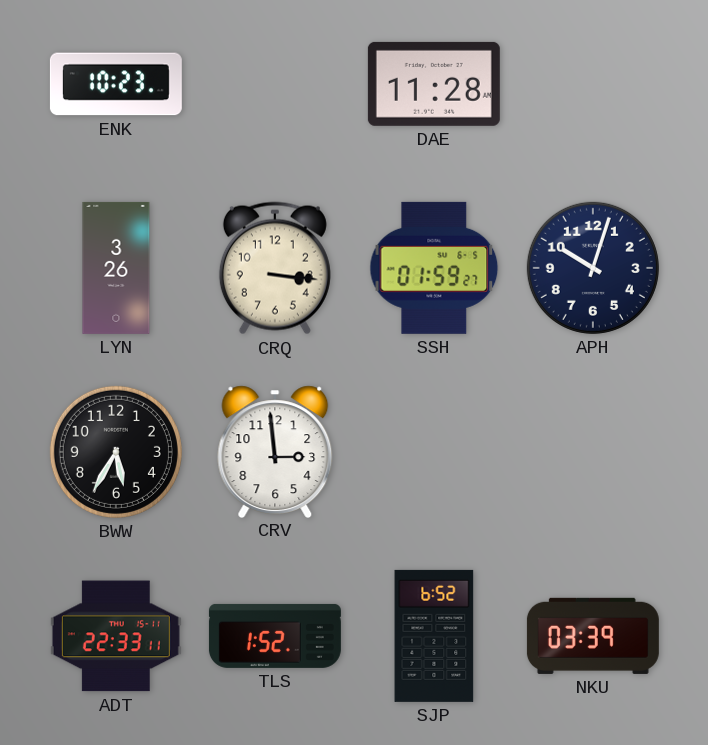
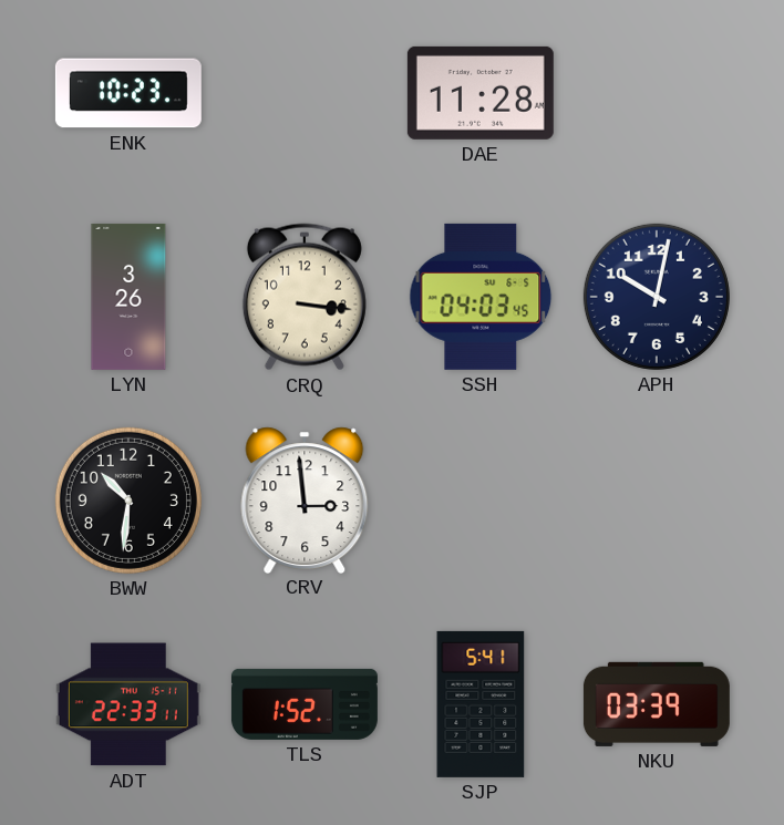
SSH: 01:59 -> 04:03
APH: 10:03 -> 10:02
BWW: 5:35 -> 10:31
SJP: 6:52 -> 5:41
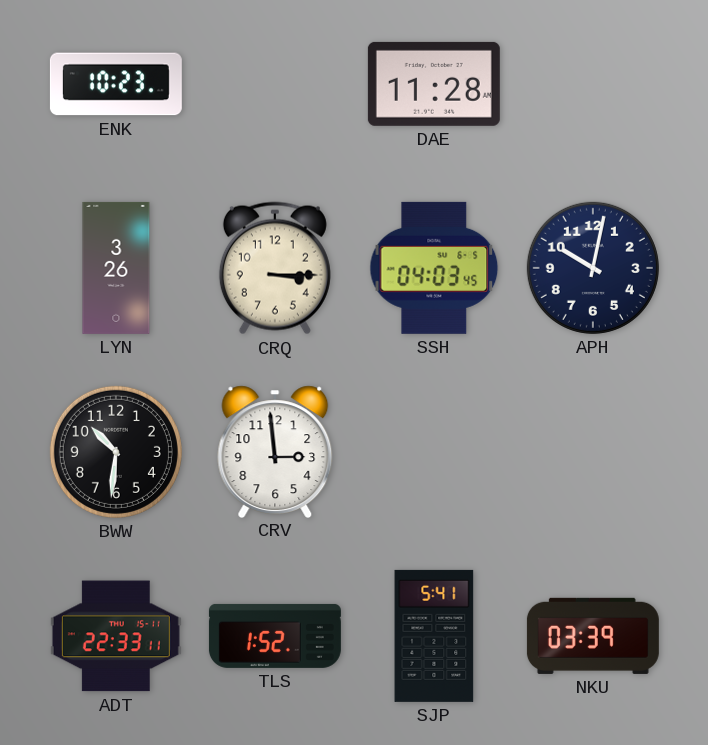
CRQ: 3:16 -> 3:15
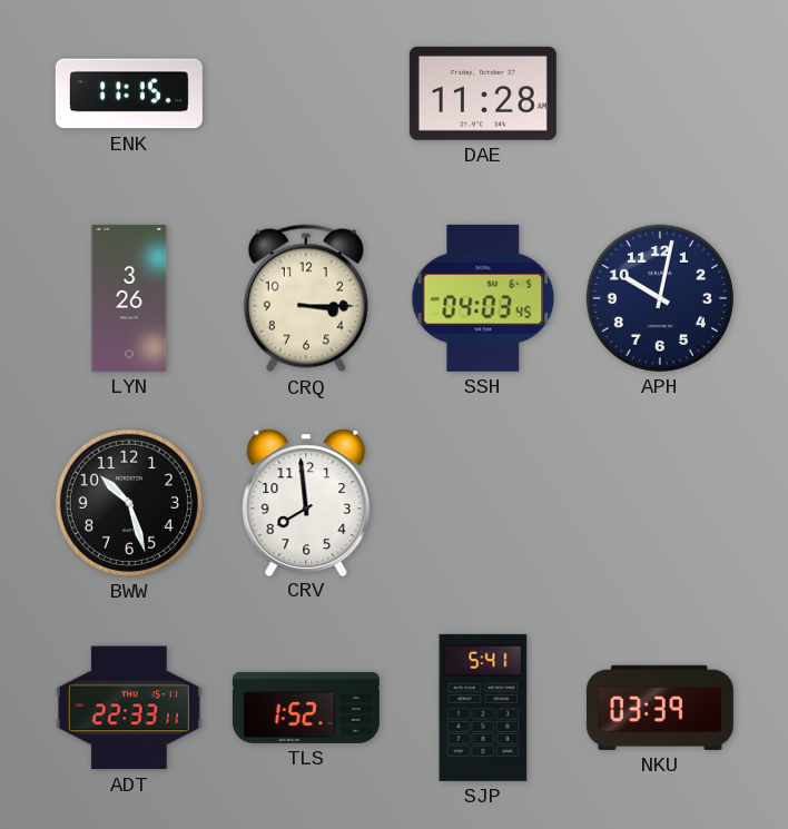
ENK: 10:23 -> 11:15
BWW: 10:31 -> 10:27
CRV: 2:59 -> 7:59
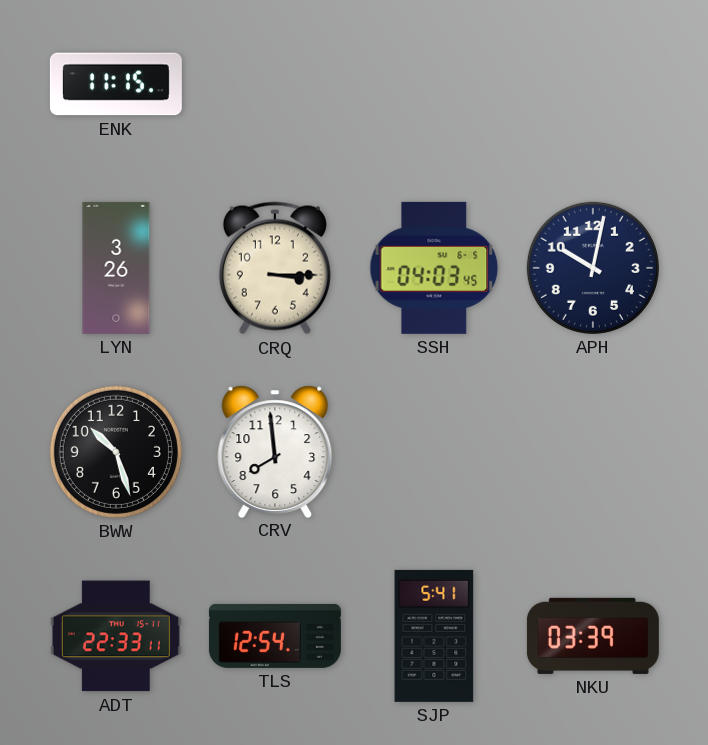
DAE: 11:28 -> none
TLS: 1:52 -> 12:54
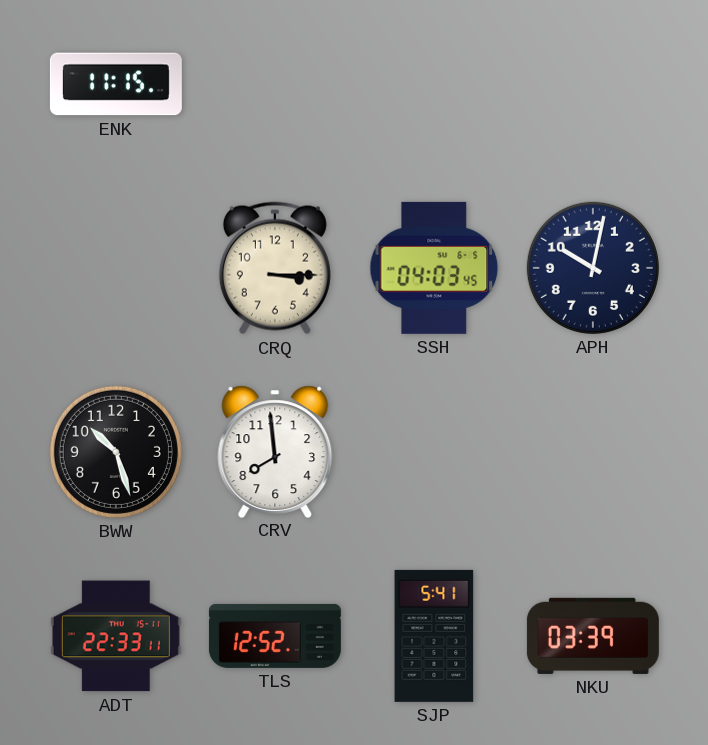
LYN: 3:26 -> none
TLS: 12:54 -> 12:52
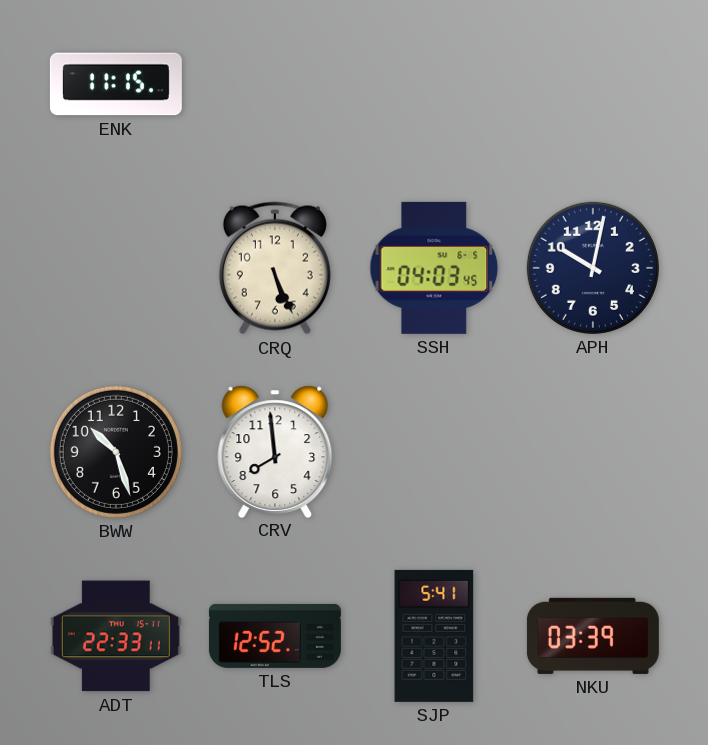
CRQ: 3:15 -> 5:26
